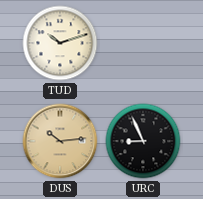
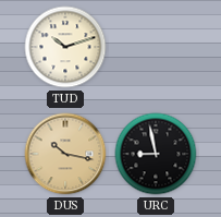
DUS: 10:14 -> 10:17
URC: 8:56 -> 8:58
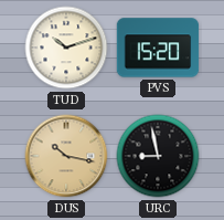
PVS: none -> 15:20
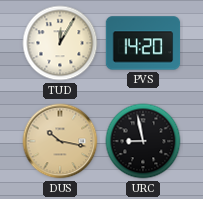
TUD: 10:12 -> 12:05
PVS: 15:20 -> 14:20
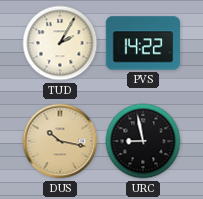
TUD: 12:05 -> 2:05
PVS: 14:20 -> 14:22
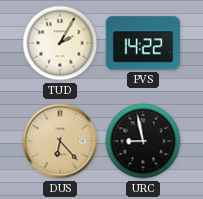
DUS: 10:17 -> 6:23
